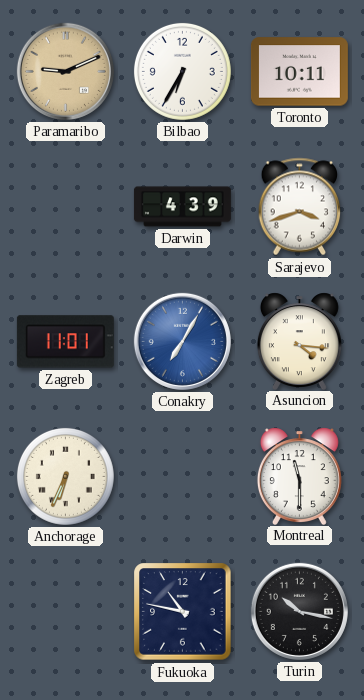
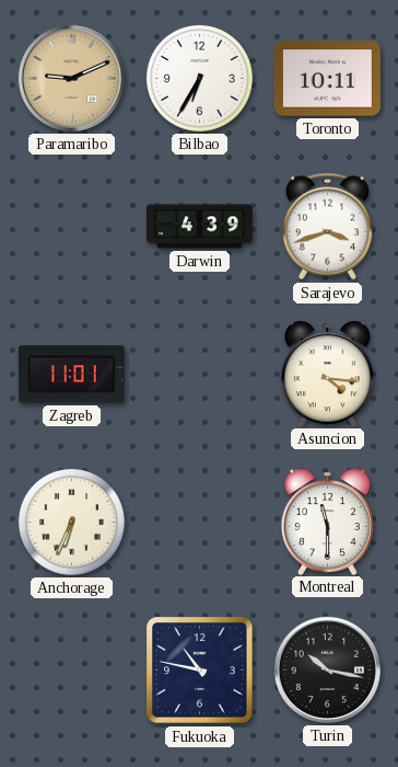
Conakry: 7:05 -> none
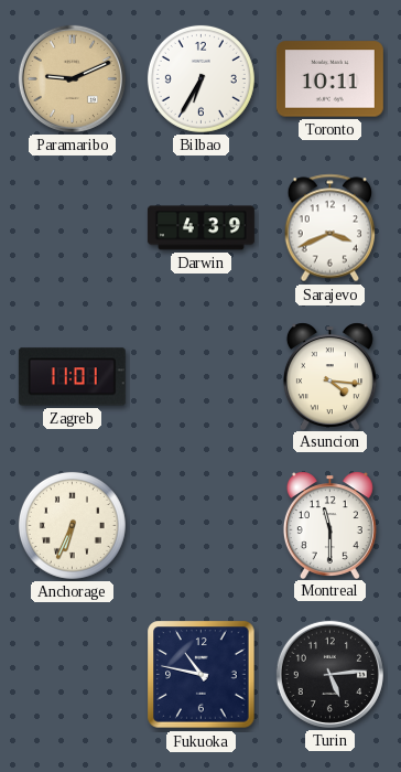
Sarajevo: 3:42 -> 3:41
Turin: 10:17 -> 5:14
